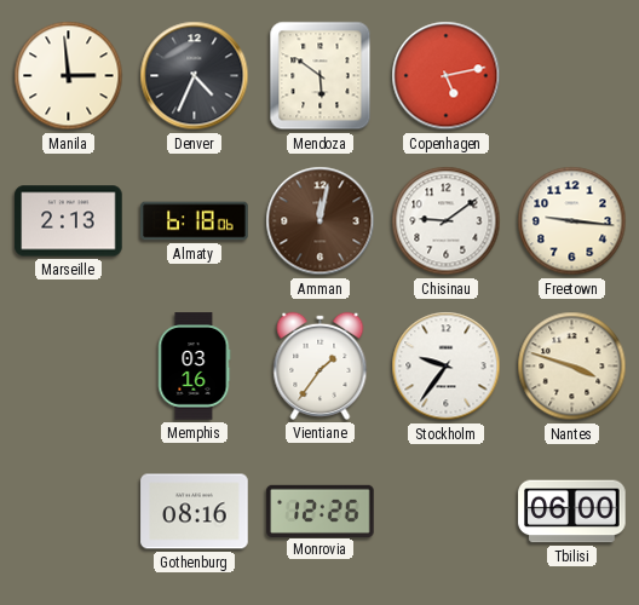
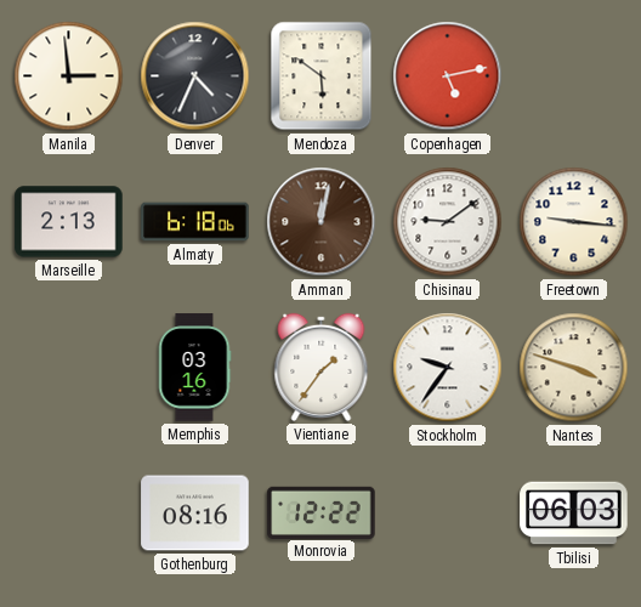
Monrovia: 12:26 -> 12:22
Tbilisi: 06:00 -> 06:03
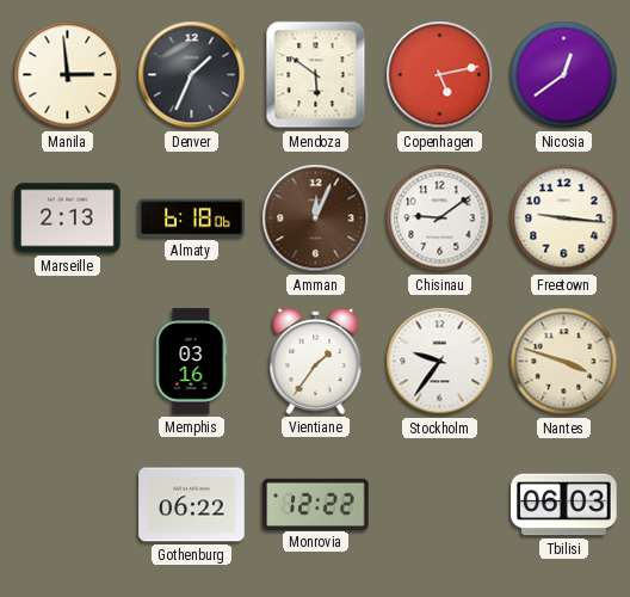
Denver: 4:34 -> 1:34
Nicosia: none -> 12:39
Amman: 12:02 -> 12:04
Gothenburg: 08:16 -> 06:22
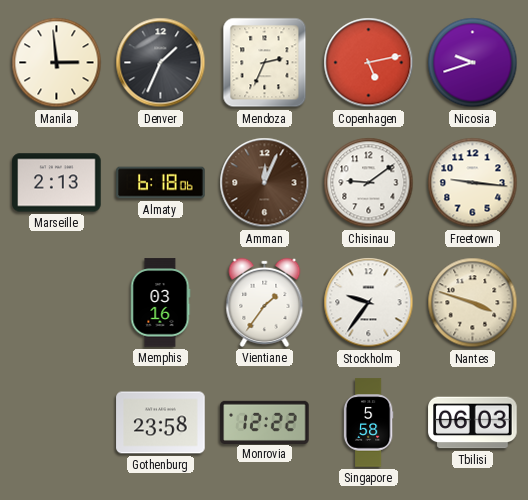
Mendoza: 5:51 -> 2:34
Nicosia: 12:39 -> 9:42
Gothenburg: 06:22 -> 23:58
Singapore: none -> 5:58
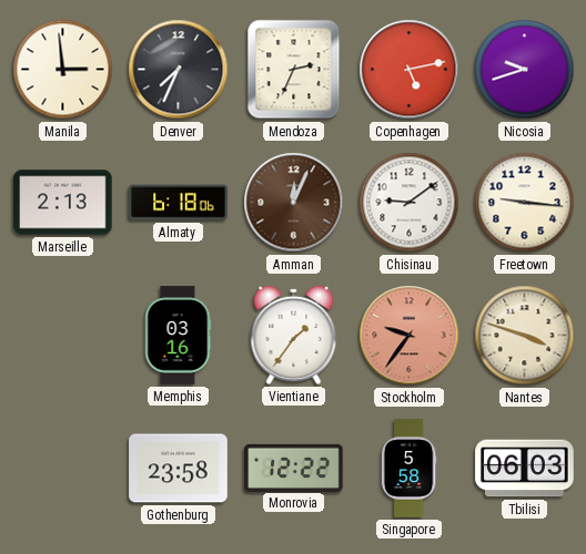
Denver: 1:34 -> 7:34
Stockholm dial: white -> salmon
